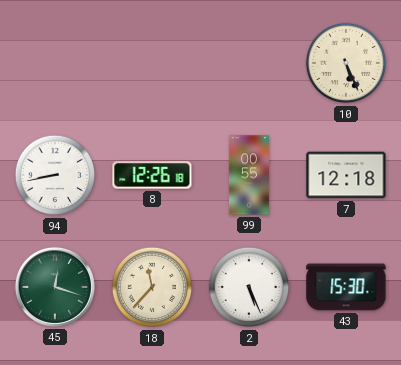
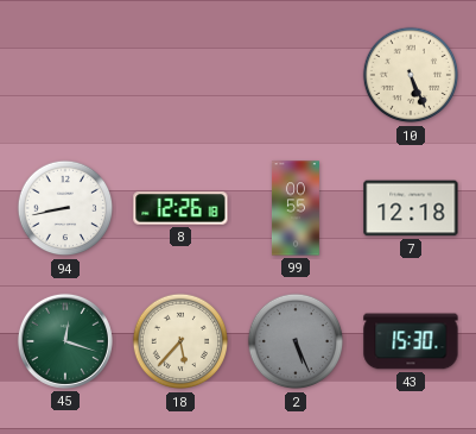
18: 11:37 -> 5:37
2 dial: white -> grey
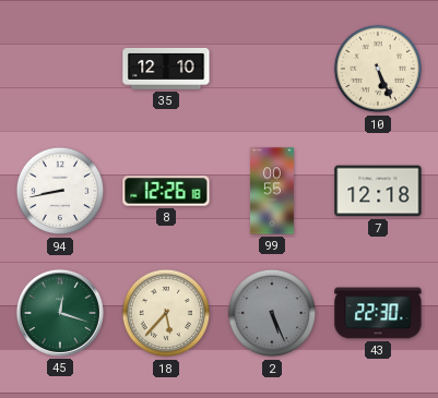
35: none -> 12:10
43: 15:30 -> 22:30
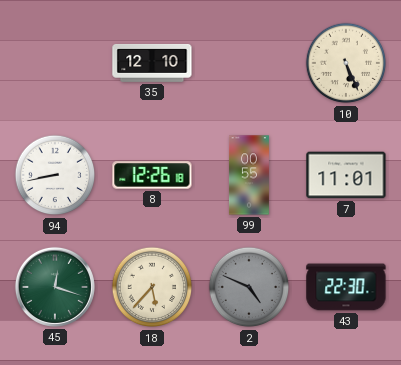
7: 12:18 -> 11:01
2: 5:26 -> 4:49
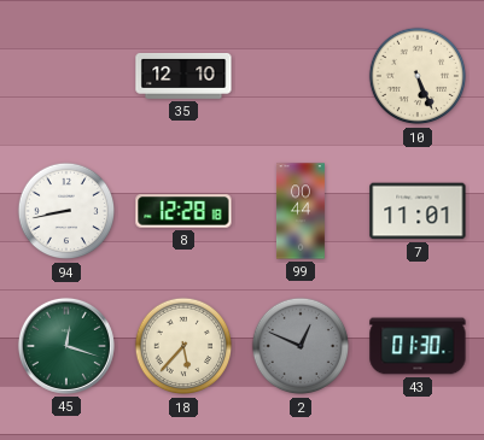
8: 12:26 -> 12:28
99: 00:55 -> 00:44
2: 4:49 -> 12:49
43: 22:30 -> 01:30
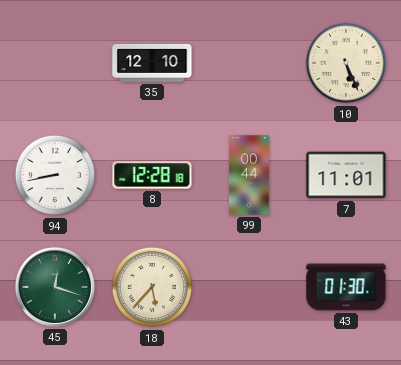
2: 12:49 -> none
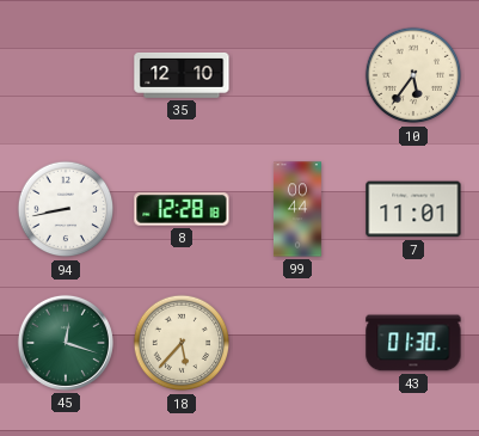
10: 5:26 -> 5:36
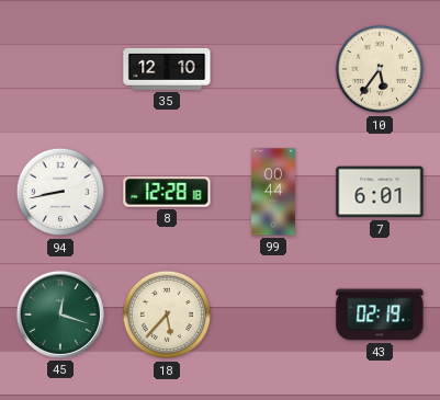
7: 11:01 -> 6:01
43: 01:30 -> 02:19
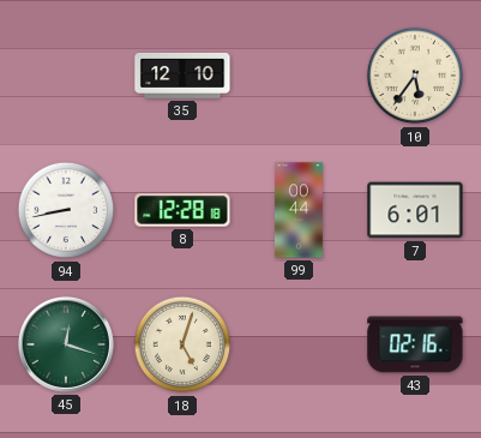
18: 5:37 -> 5:03
43: 02:19 -> 02:16
